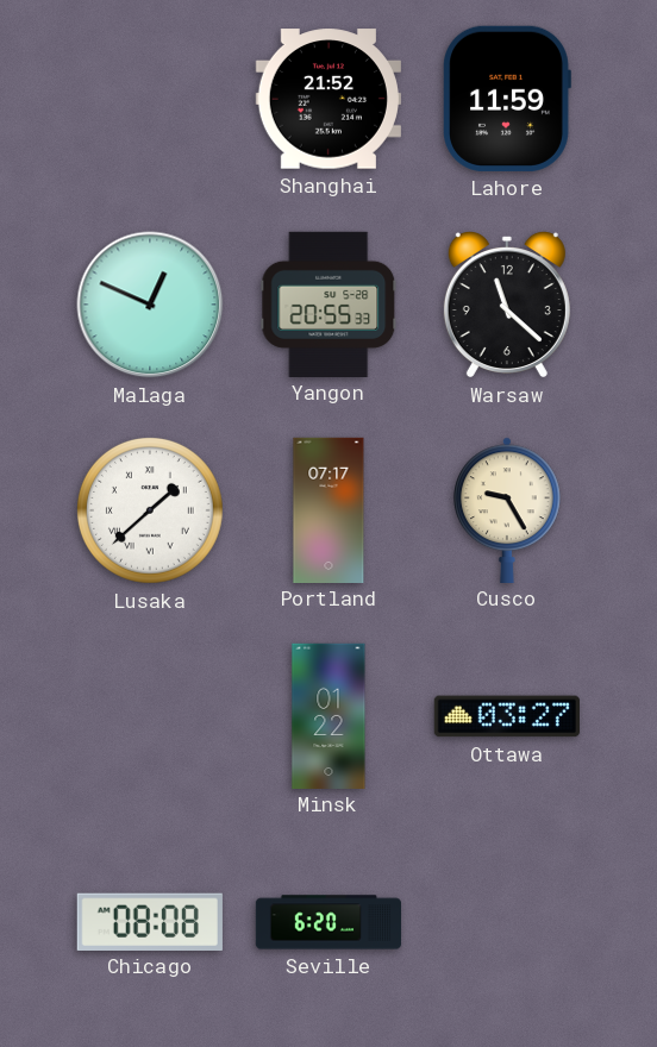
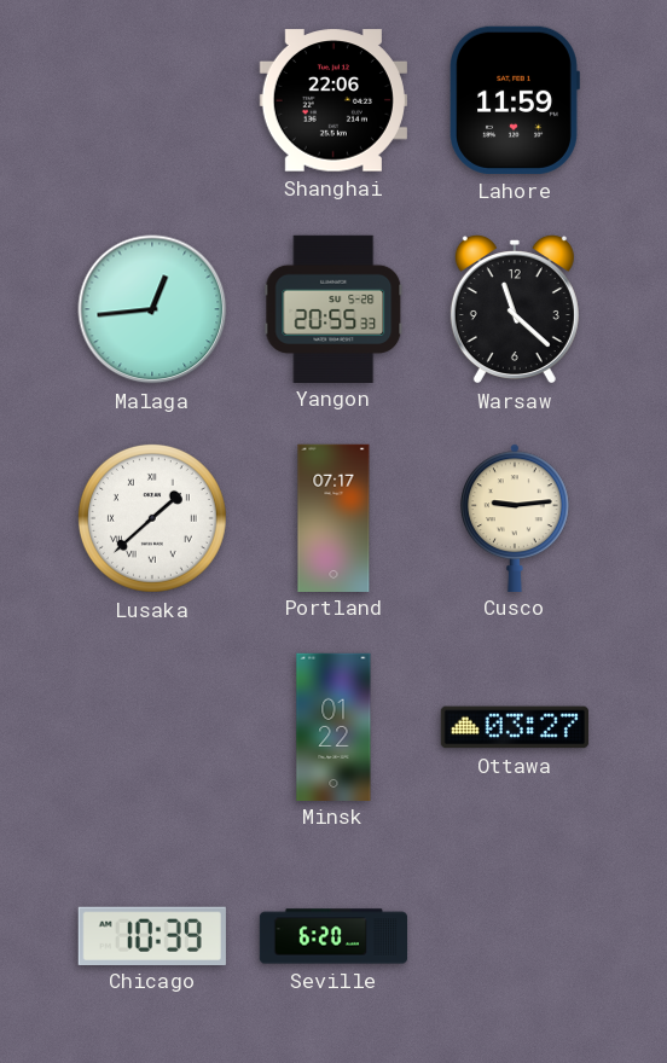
Shanghai: 21:52 -> 22:06
Malaga: 12:49 -> 12:44
Cusco: 9:25 -> 9:14
Chicago: 08:08 -> 10:39
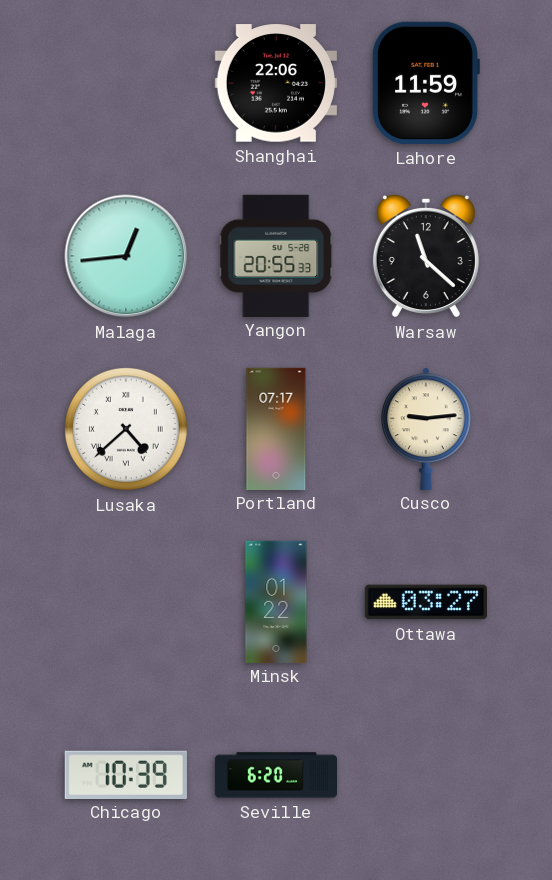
Lusaka: 1:38 -> 4:38
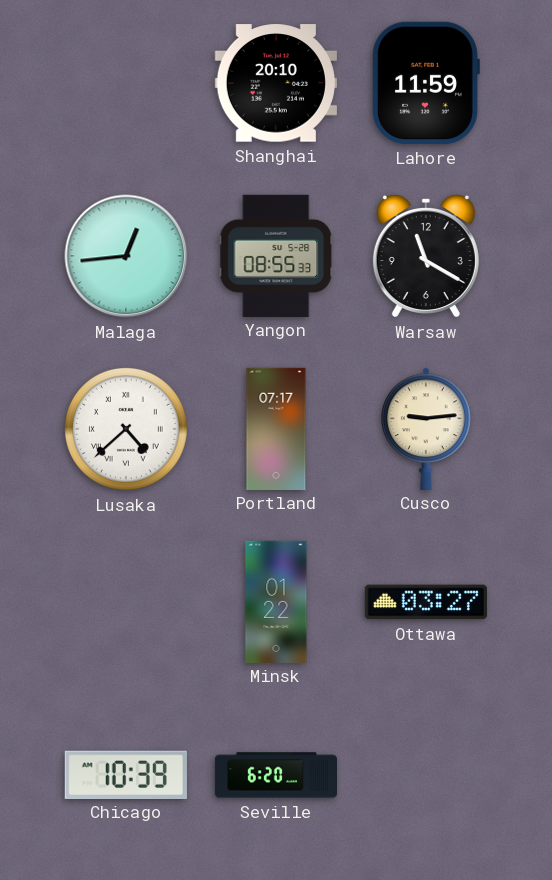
Shanghai: 22:06 -> 20:10
Yangon: 20:55 -> 08:55
Warsaw: 11:22 -> 11:20
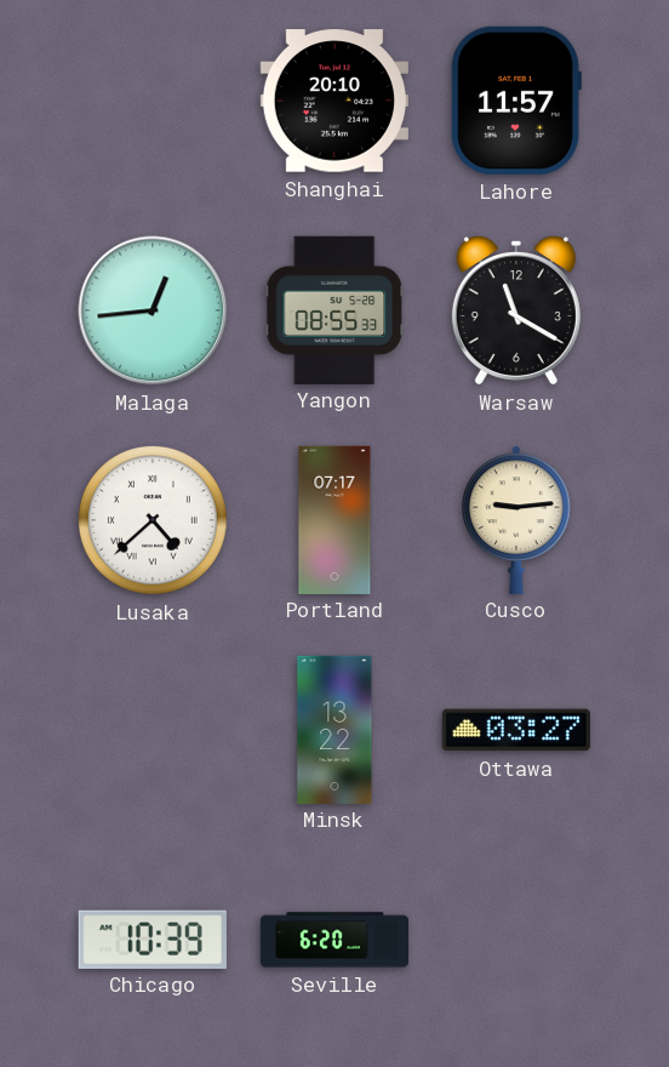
Lahore: 11:59 -> 11:57
Minsk: 01:22 -> 13:22
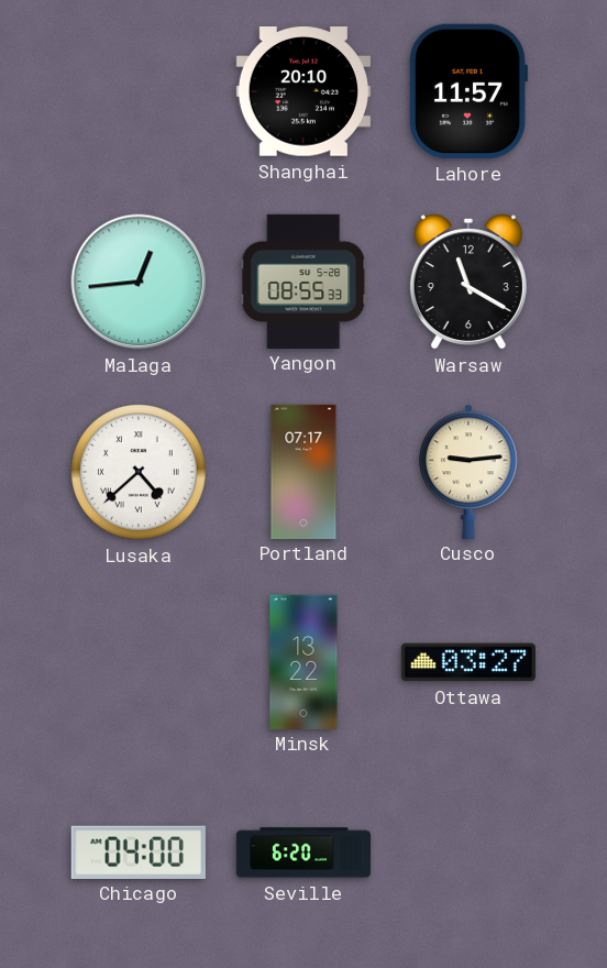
Chicago: 10:39 -> 04:00
